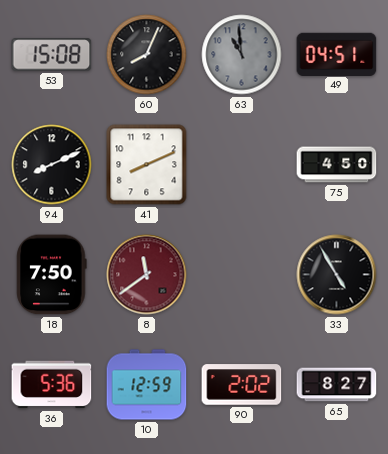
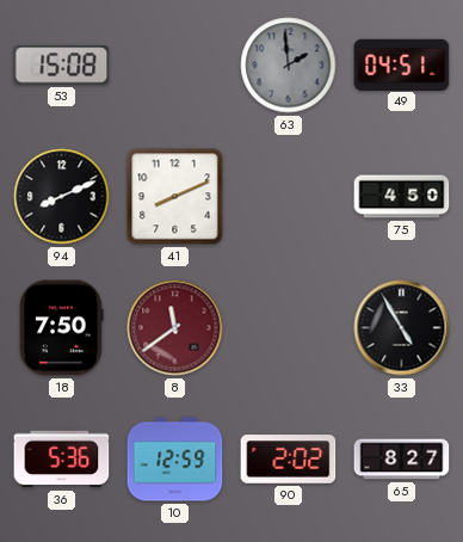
60: 8:04 -> none
63: 10:59 -> 1:59
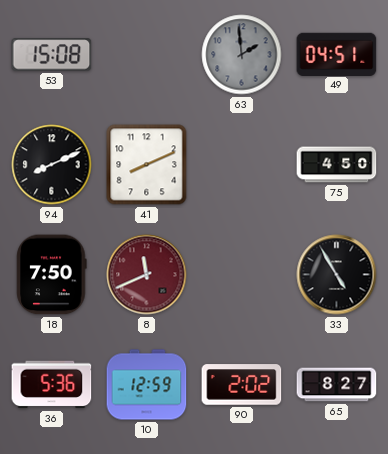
8: 11:39 -> 11:41
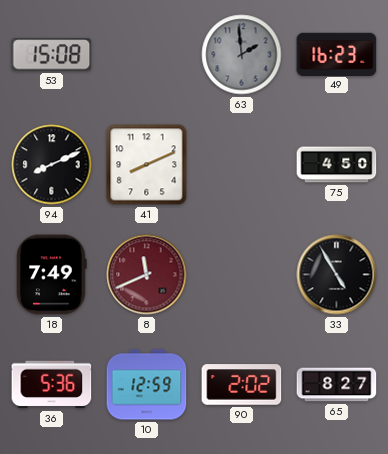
49: 04:51 -> 16:23
18: 7:50 -> 7:49
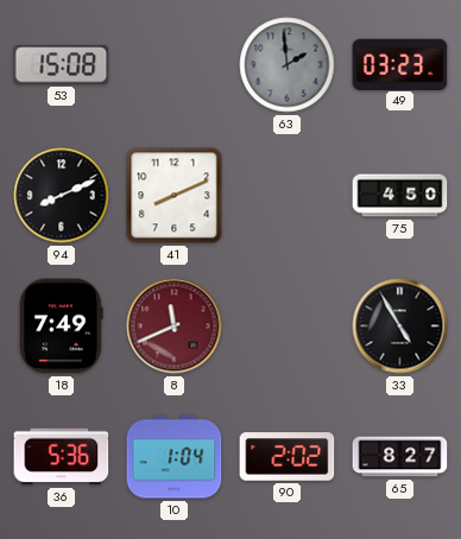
49: 16:23 -> 03:23
10: 12:59 -> 1:04
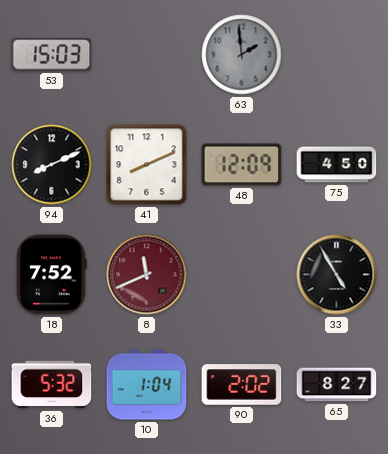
53: 15:08 -> 15:03
49: 03:23 -> none
48: none -> 12:09
18: 7:49 -> 7:52
36: 5:36 -> 5:32
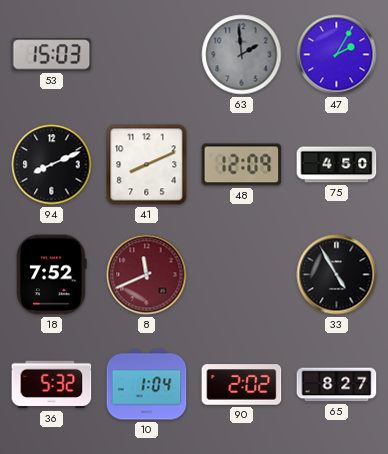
47: none -> 2:05
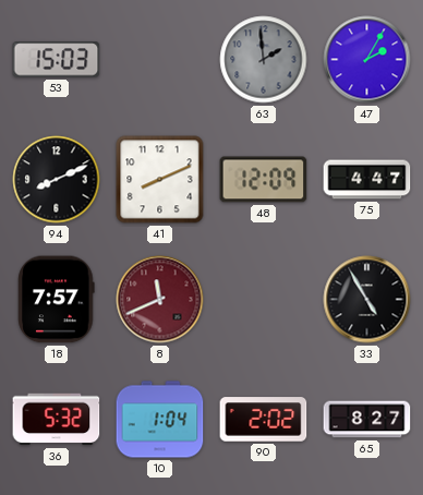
75: 4:50 -> 4:47
18: 7:52 -> 7:57
